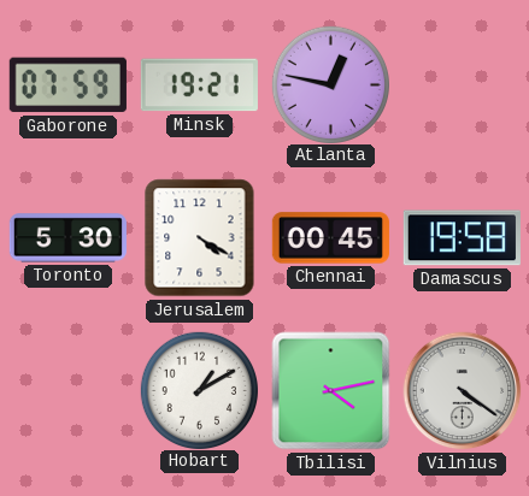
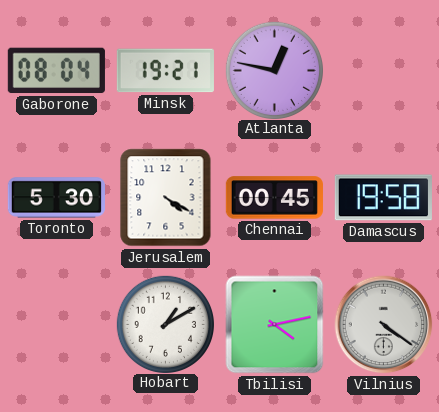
Gaborone: 07:59 -> 08:04
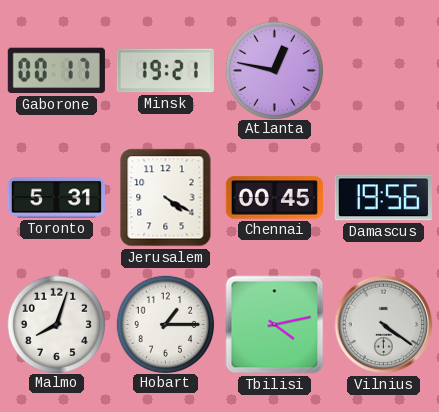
Gaborone: 08:04 -> 00:17
Toronto: 5:30 -> 5:31
Damascus: 19:58 -> 19:56
Malmo: none -> 8:03
Hobart: 1:10 -> 1:15
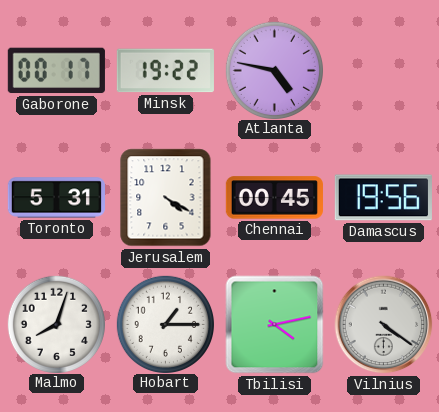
Minsk: 19:21 -> 19:22
Atlanta: 12:47 -> 4:47
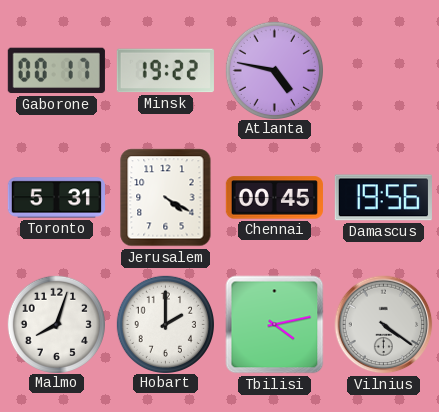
Hobart: 1:15 -> 2:00
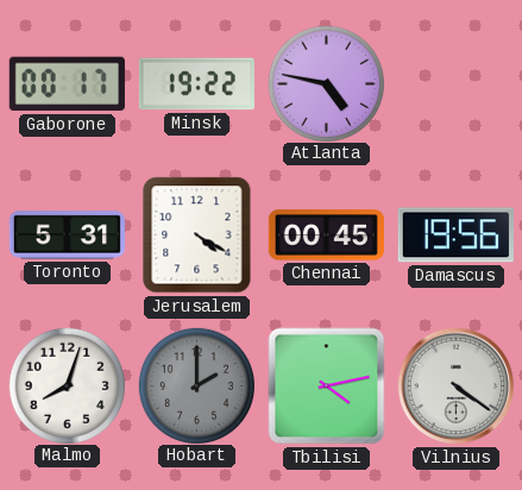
Hobart dial: white -> grey
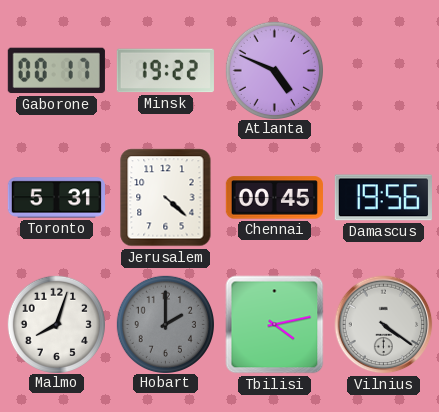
Atlanta: 4:47 -> 4:49
Jerusalem: 4:20 -> 4:22
